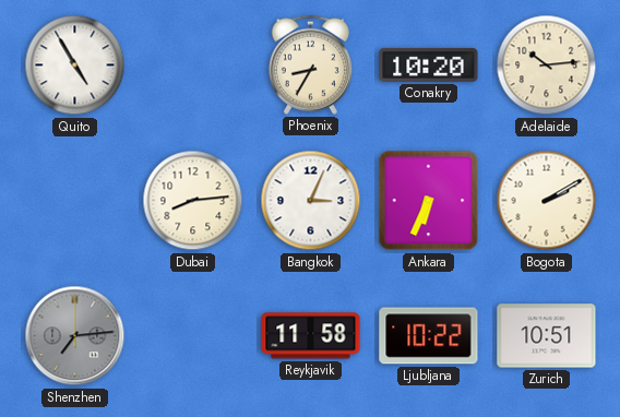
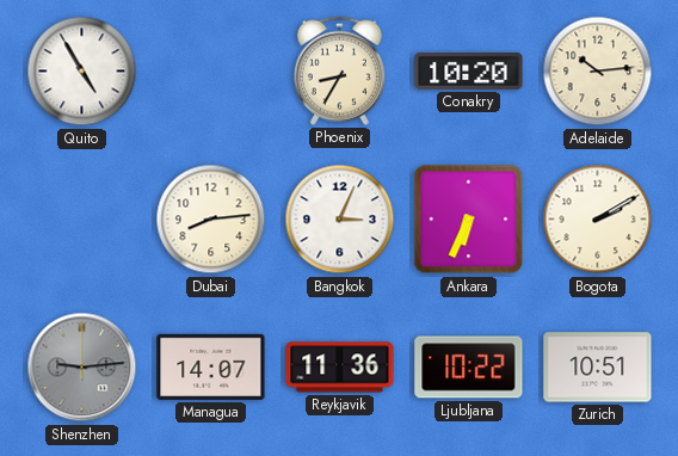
Shenzhen: 7:14 -> 9:14
Managua: none -> 14:07
Reykjavik: 11:58 -> 11:36
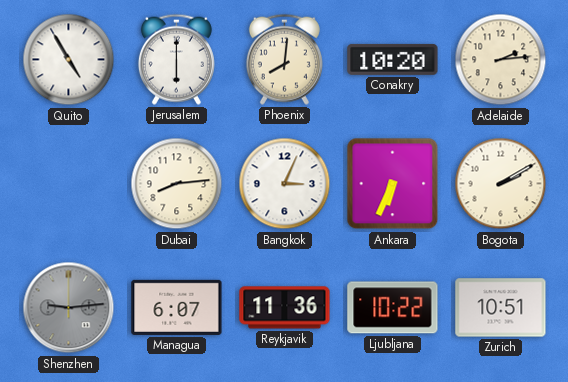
Jerusalem: none -> 6:00
Phoenix: 8:35 -> 8:01
Adelaide: 10:14 -> 2:14
Managua: 14:07 -> 6:07
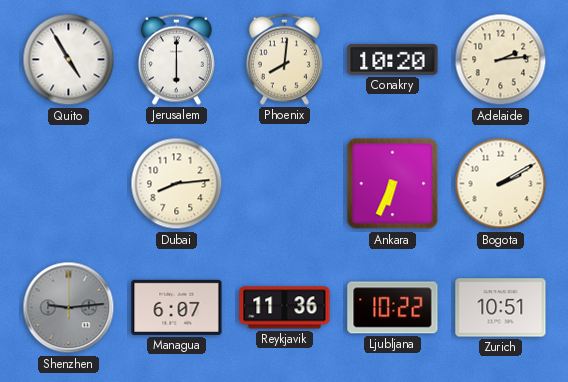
Bangkok: 3:04 -> none
